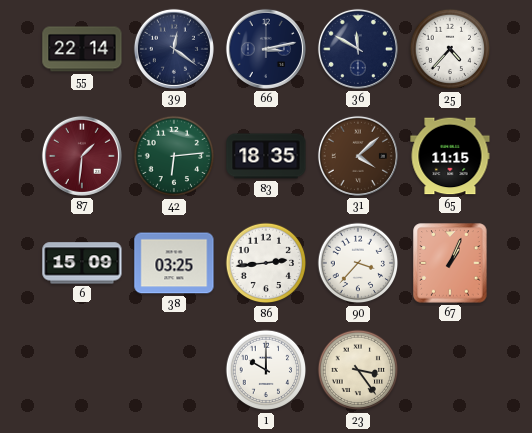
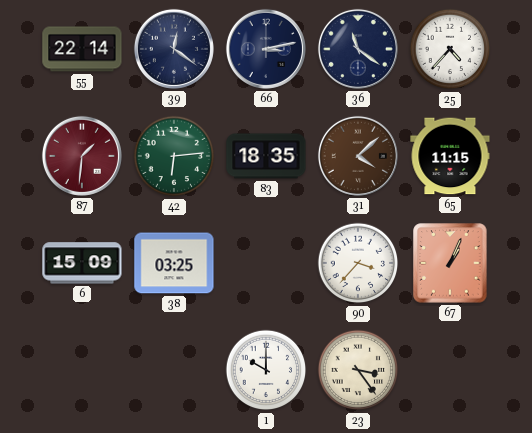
36: 11:50 -> 11:21
86: 2:44 -> none
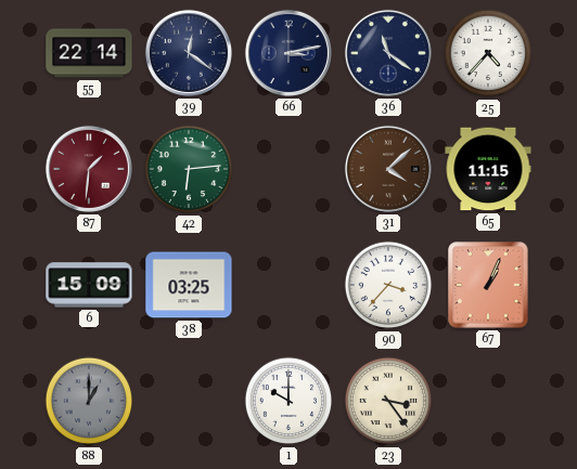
83: 18:35 -> none
88: none -> 1:00
